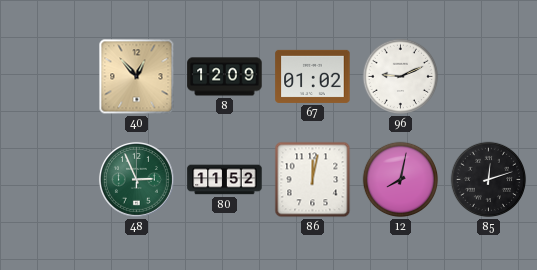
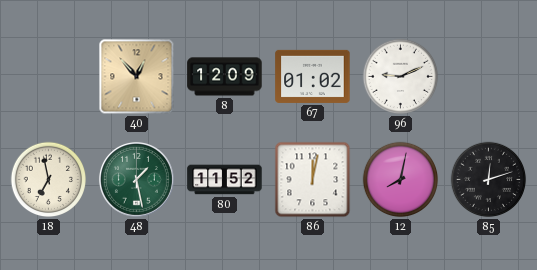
18: none -> 6:58
48: 2:56 -> 1:28
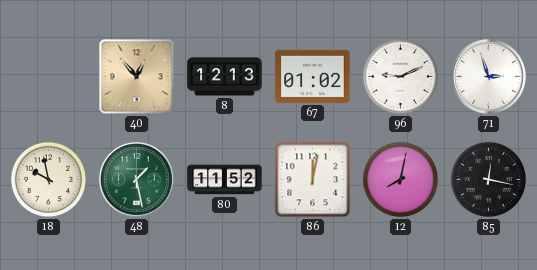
8: 12:09 -> 12:13
71: none -> 2:57
18: 6:58 -> 9:58
85: 12:12 -> 12:17
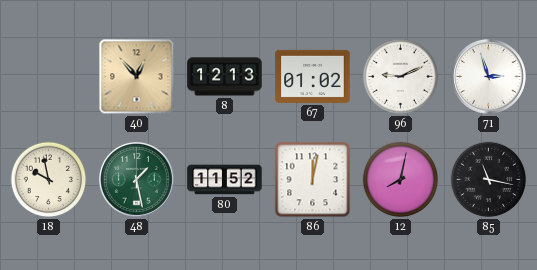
85: 12:17 -> 11:17
